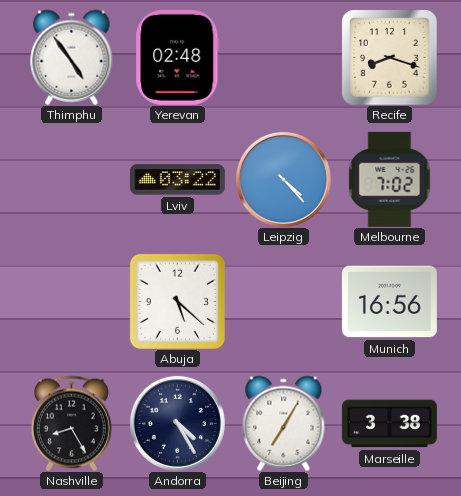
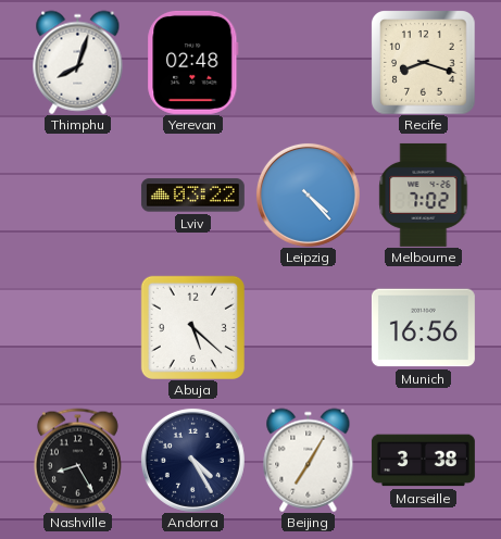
Thimphu: 4:54 -> 8:03
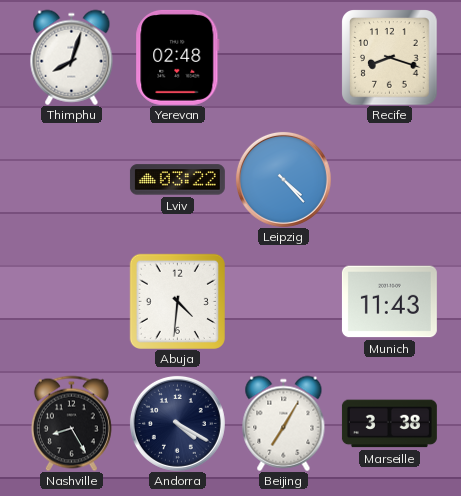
Melbourne: 7:02 -> none
Abuja: 5:22 -> 4:31
Munich: 16:56 -> 11:43
Andorra: 4:25 -> 4:20
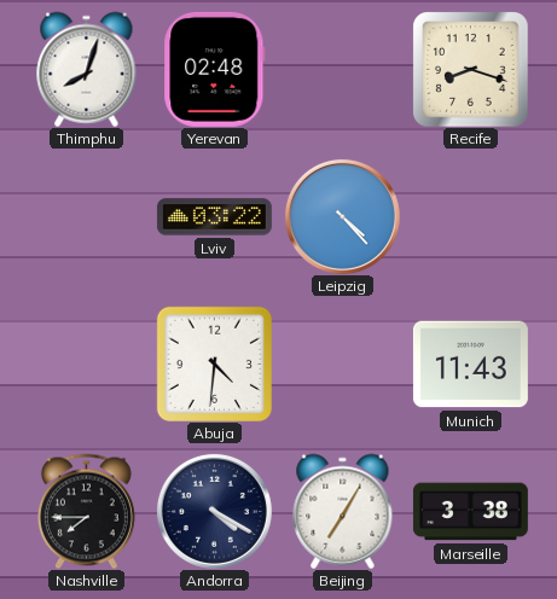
Nashville: 8:25 -> 7:45
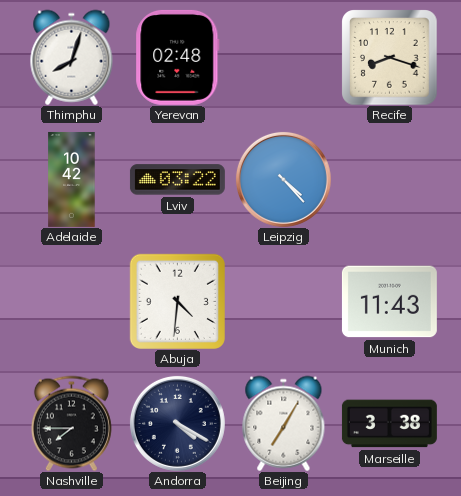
Adelaide: none -> 10:42
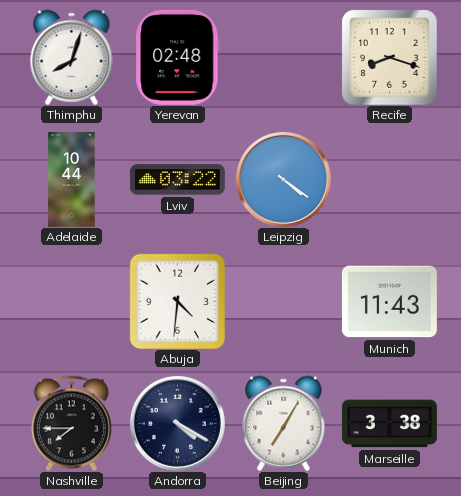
Adelaide: 10:42 -> 10:44
Leipzig: 4:23 -> 4:21
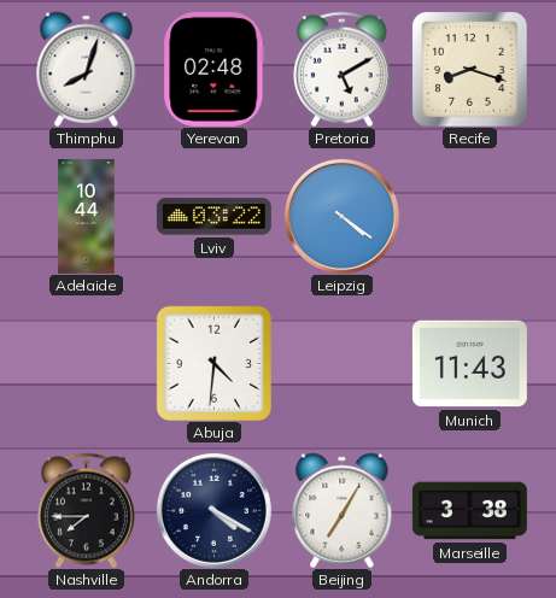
Pretoria: none -> 5:10
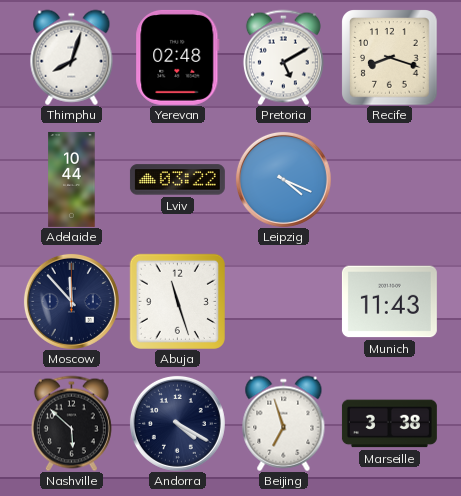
Leipzig: 4:21 -> 4:19
Moscow: none -> 11:53
Abuja: 4:31 -> 11:27
Nashville: 7:45 -> 5:52
Beijing: 7:05 -> 6:57
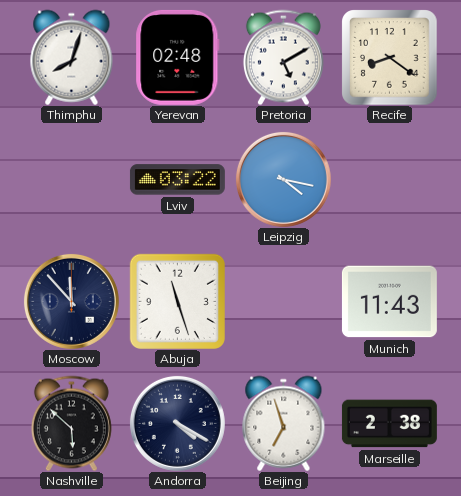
Recife: 8:18 -> 8:21
Adelaide: 10:44 -> none
Leipzig: 4:19 -> 4:17
Marseille: 3:38 -> 2:38
